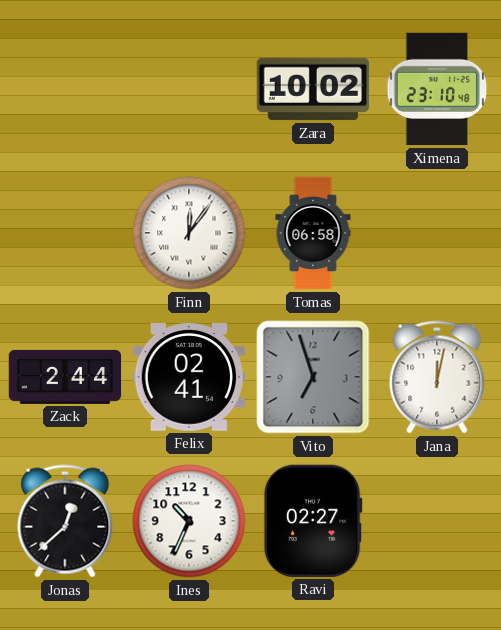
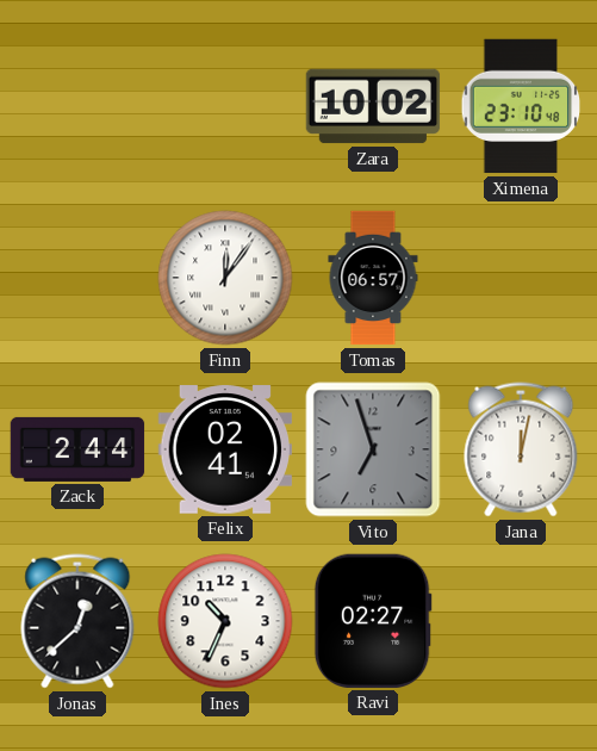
Tomas: 06:58 -> 06:57
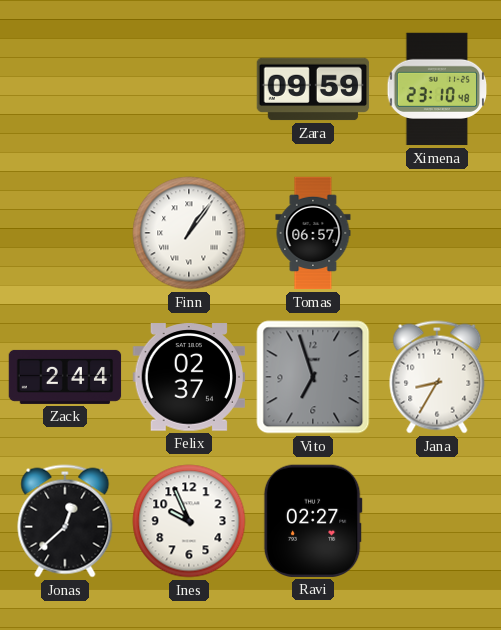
Zara: 10:02 -> 09:59
Finn: 12:06 -> 1:06
Felix: 02:41 -> 02:37
Jana: 12:02 -> 8:35
Ines: 10:34 -> 9:56
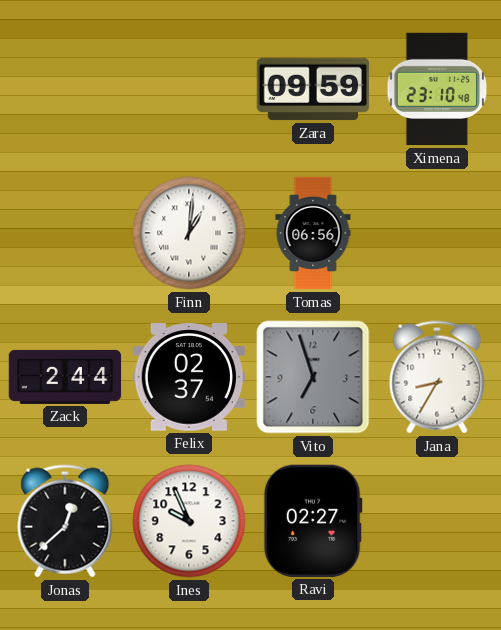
Finn: 1:06 -> 1:01
Tomas: 06:57 -> 06:56
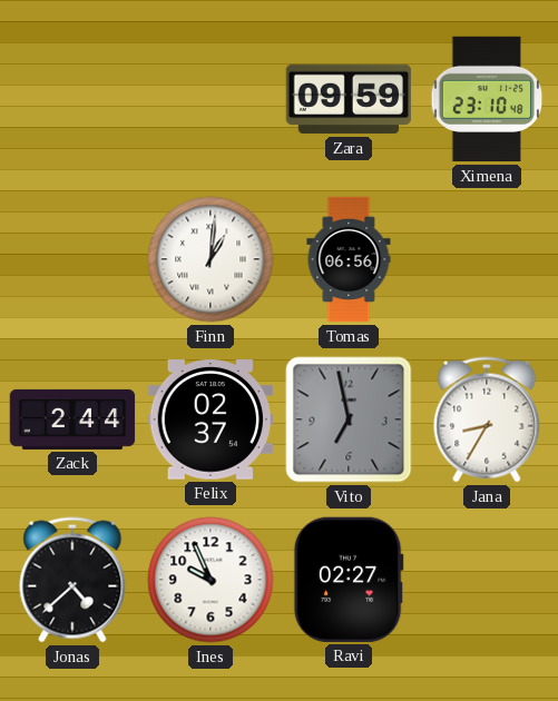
Vito: 6:57 -> 6:58
Jonas: 12:38 -> 4:38
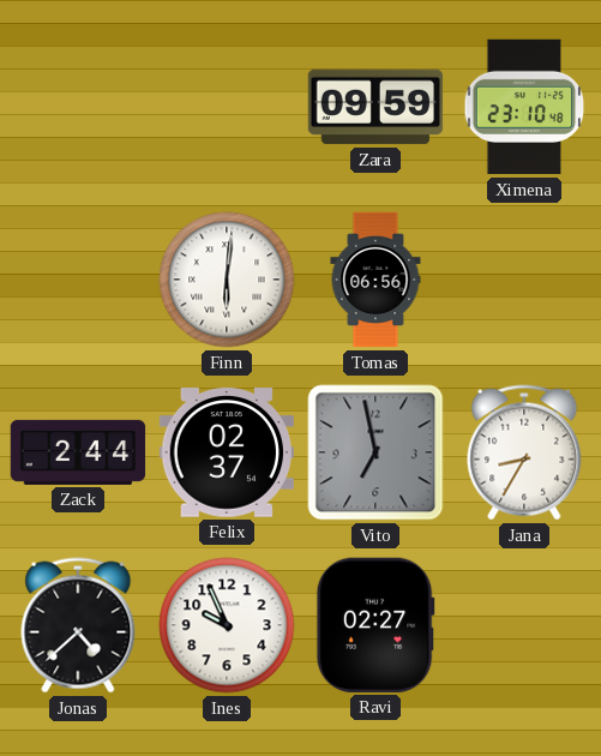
Finn: 1:01 -> 6:01
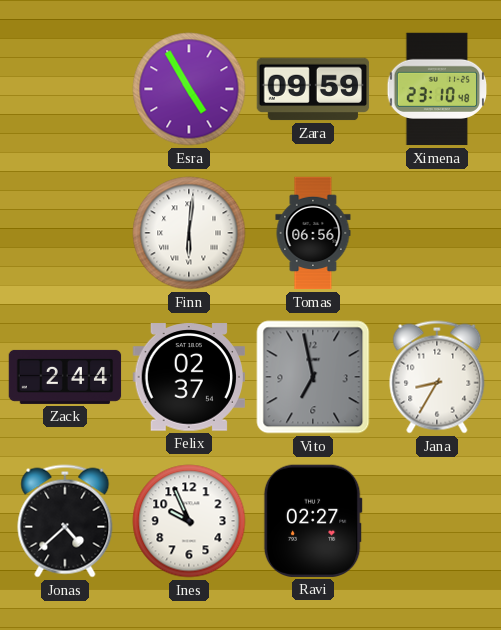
Esra: none -> 4:55
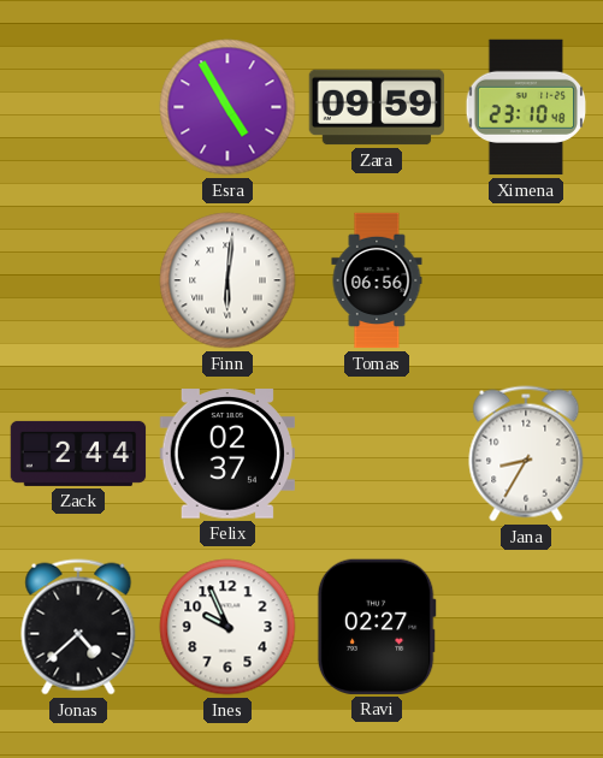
Vito: 6:58 -> none
